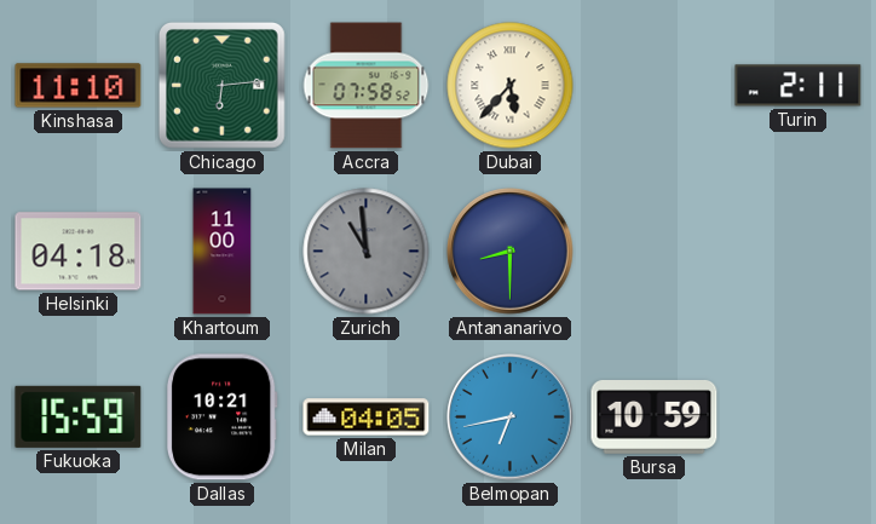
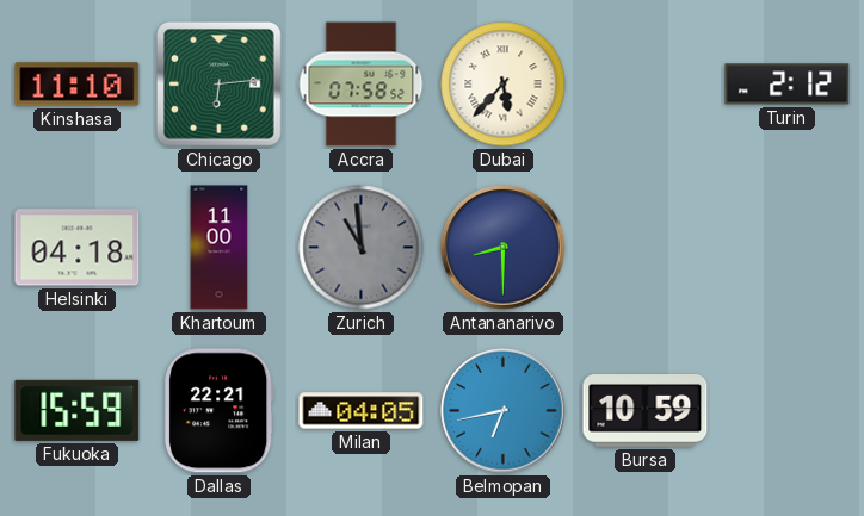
Turin: 2:11 -> 2:12
Dallas: 10:21 -> 22:21
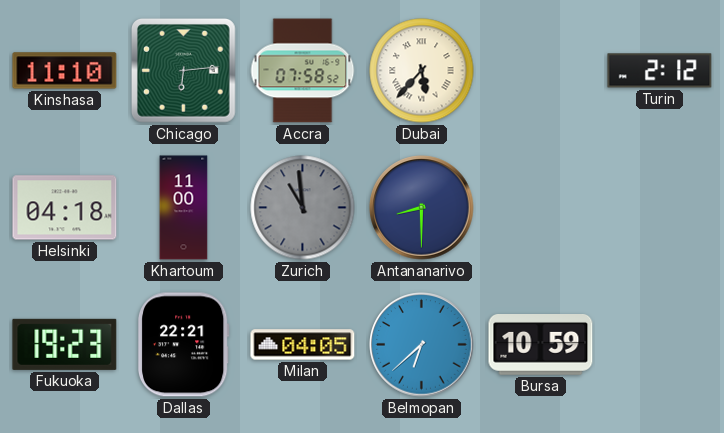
Fukuoka: 15:59 -> 19:23
Belmopan: 6:43 -> 6:38
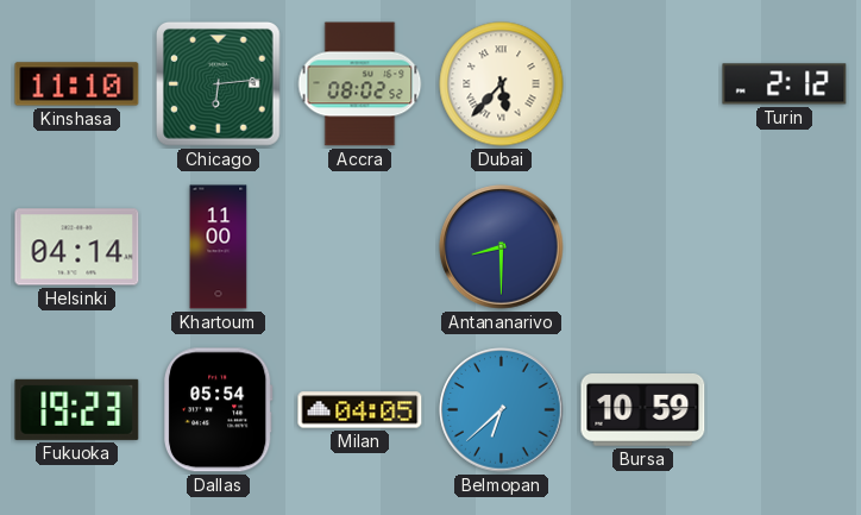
Accra: 07:58 -> 08:02
Helsinki: 04:18 -> 04:14
Zurich: 10:59 -> none
Dallas: 22:21 -> 05:54
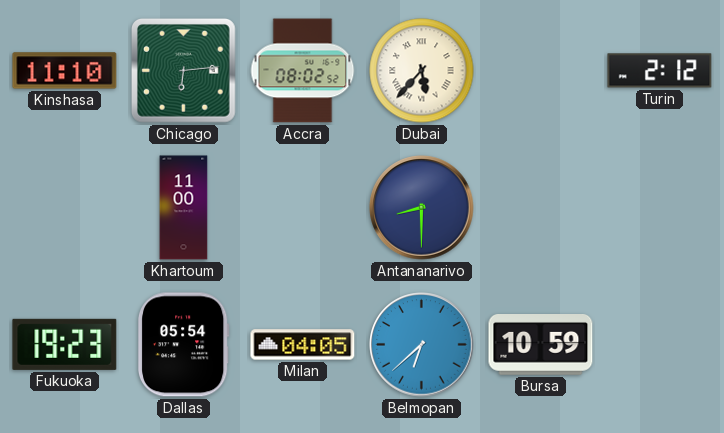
Helsinki: 04:14 -> none
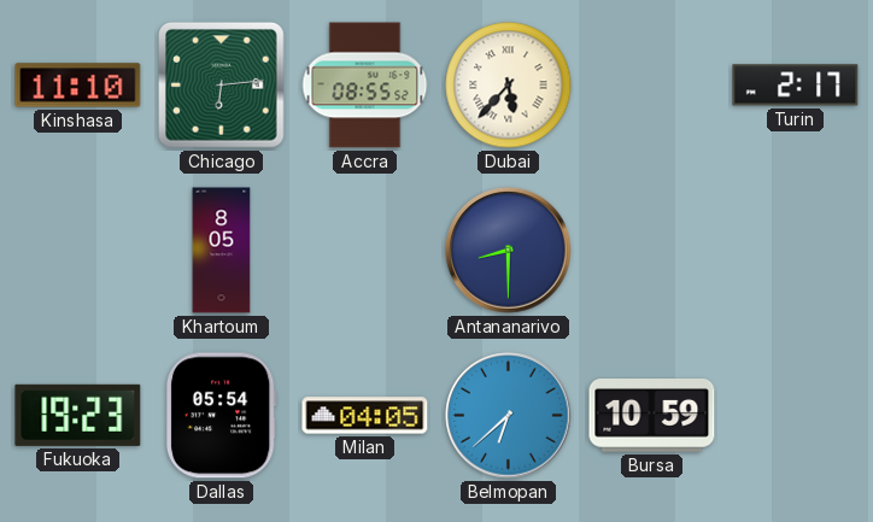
Accra: 08:02 -> 08:55
Turin: 2:12 -> 2:17
Khartoum: 11:00 -> 8:05
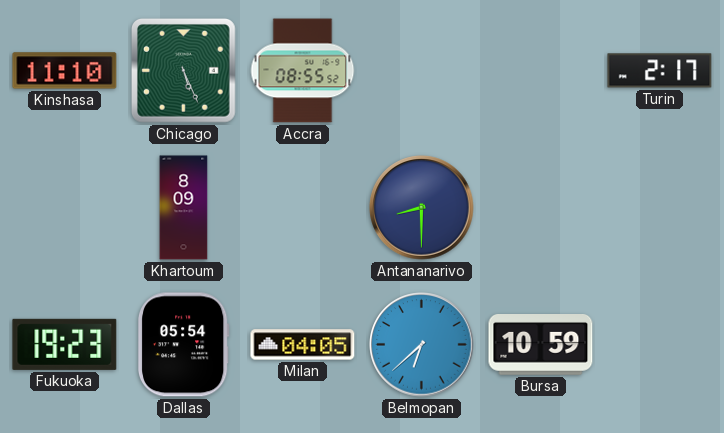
Chicago: 6:14 -> 5:26
Dubai: 5:37 -> none
Khartoum: 8:05 -> 8:09
